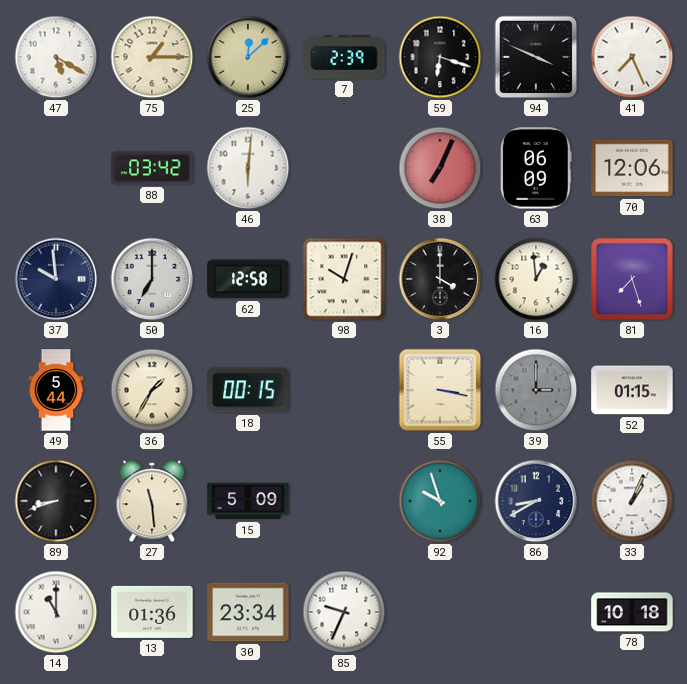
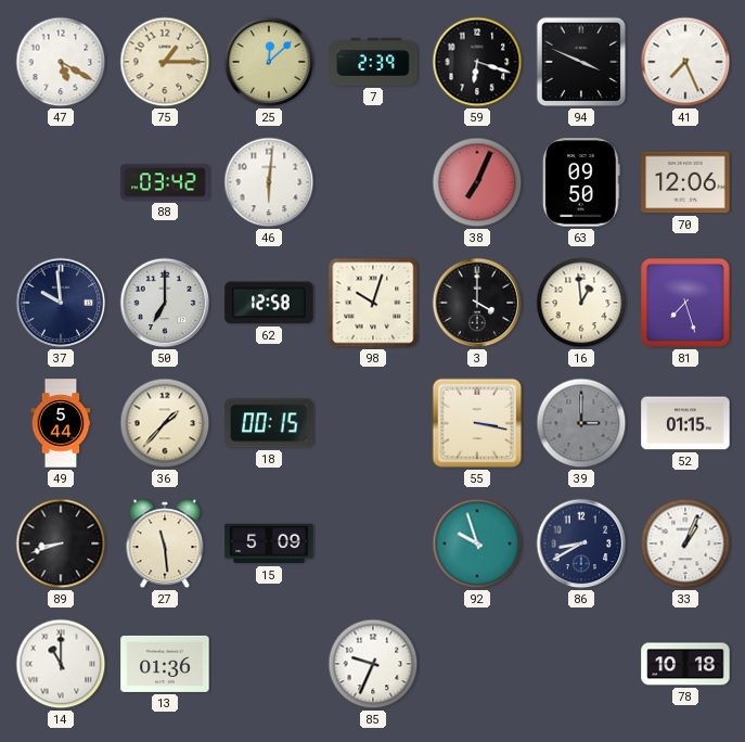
63: 06:09 -> 09:50
36: 1:35 -> 1:37
30: 23:34 -> none
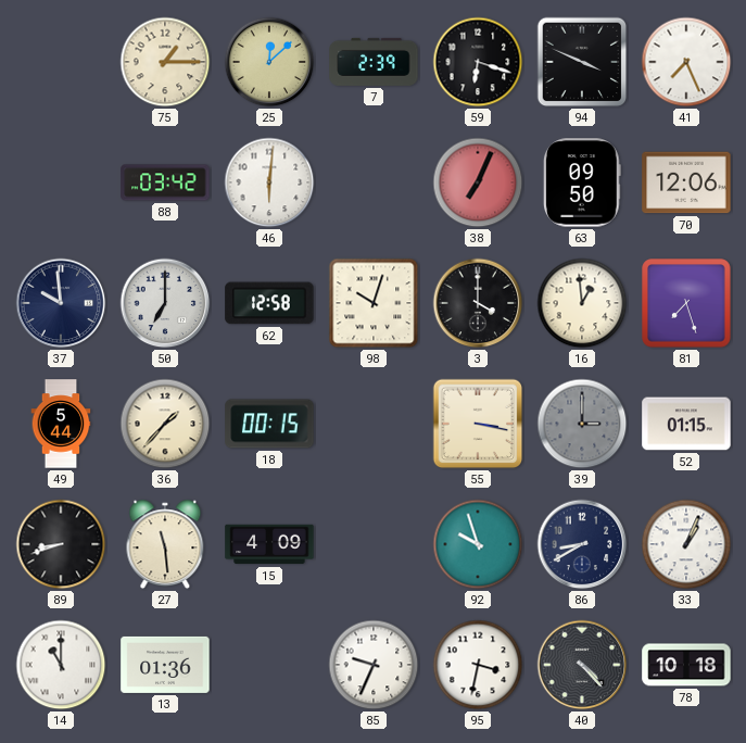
47: 5:20 -> none
15: 5:09 -> 4:09
95: none -> 3:32
40: none -> 4:23
